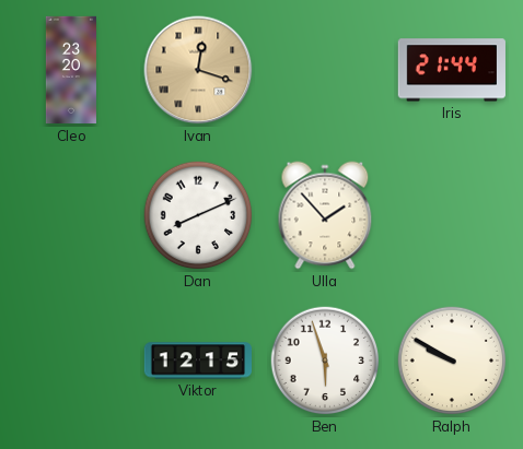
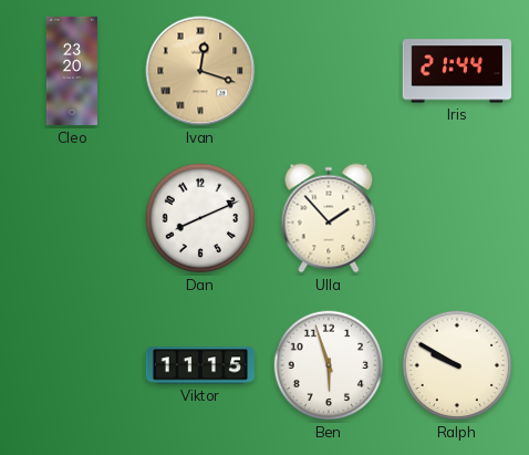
Viktor: 12:15 -> 11:15
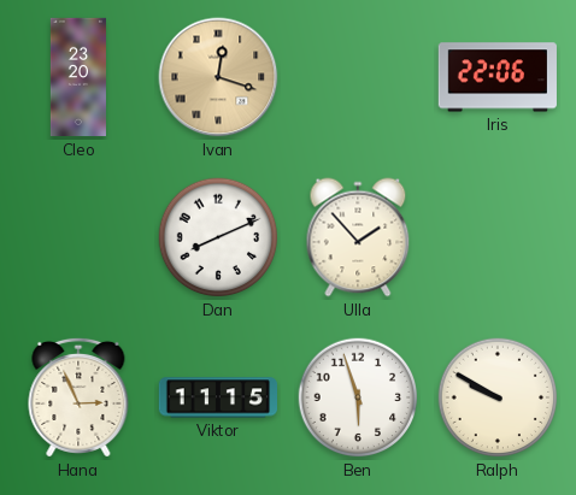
Iris: 21:44 -> 22:06
Hana: none -> 2:56
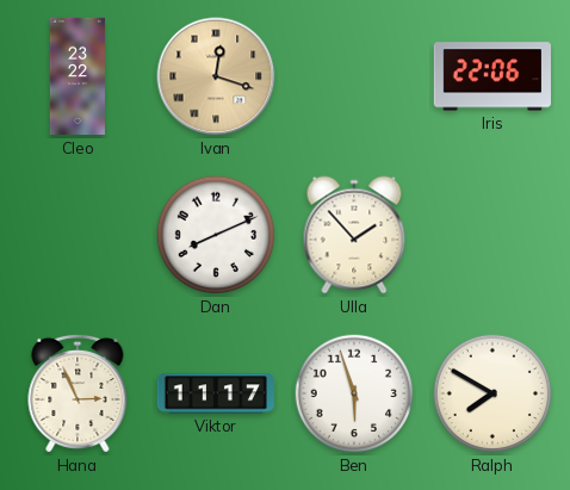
Cleo: 23:20 -> 23:22
Viktor: 11:15 -> 11:17
Ralph: 9:50 -> 7:50
